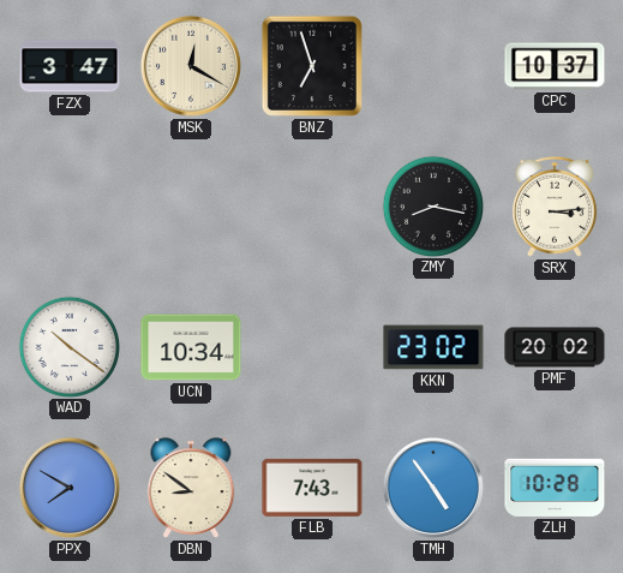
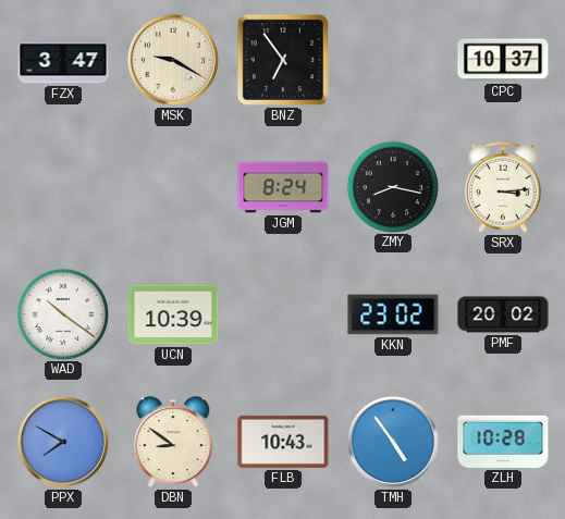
MSK: 12:20 -> 9:20
BNZ: 6:57 -> 6:54
JGM: none -> 8:24
UCN: 10:34 -> 10:39
FLB: 7:43 -> 10:43
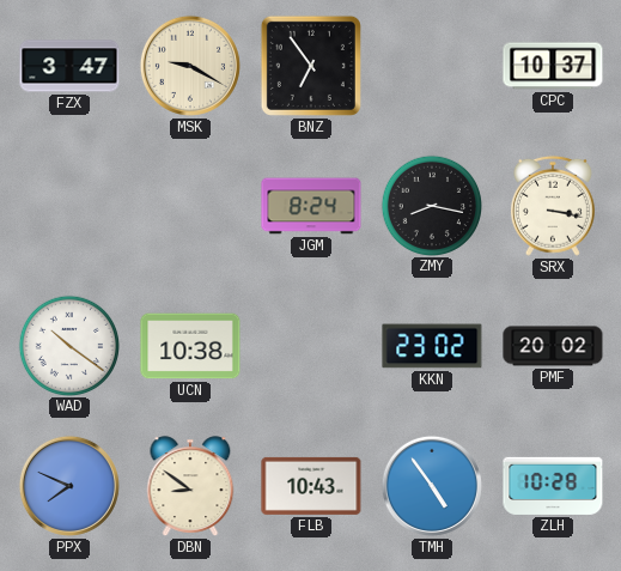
SRX: 3:14 -> 3:17
UCN: 10:39 -> 10:38
PPX: 7:50 -> 7:49
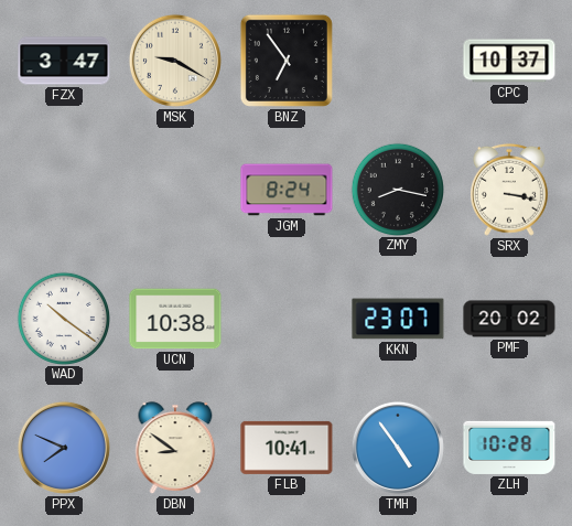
KKN: 23:02 -> 23:07
FLB: 10:43 -> 10:41
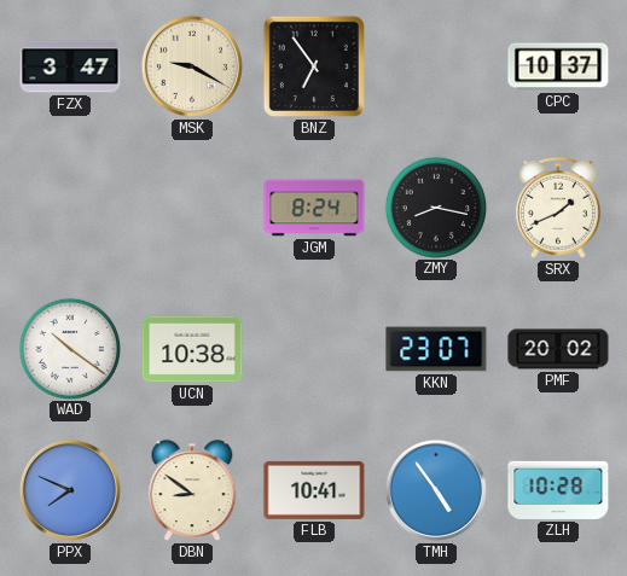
SRX: 3:17 -> 1:41
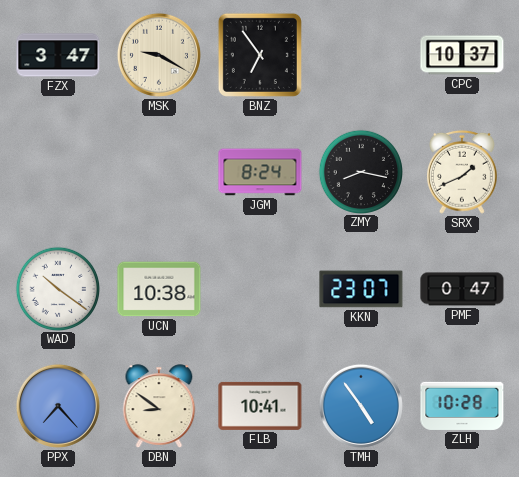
PMF: 20:02 -> 0:47
PPX: 7:49 -> 7:23
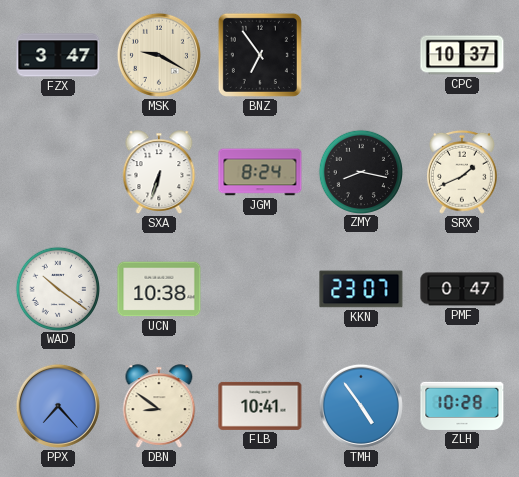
SXA: none -> 6:33
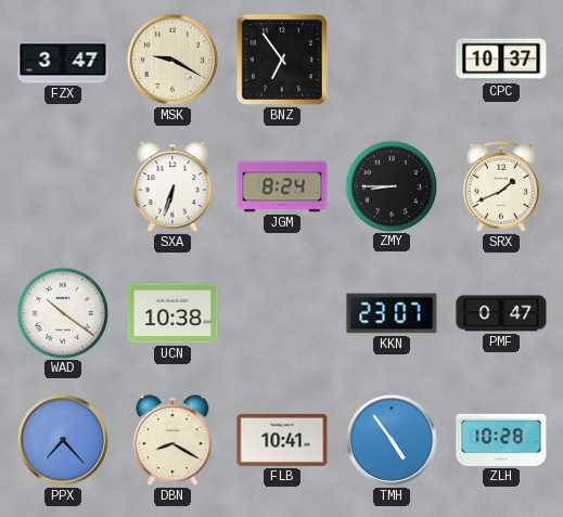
ZMY: 8:17 -> 8:45
DBN: 8:51 -> 8:20
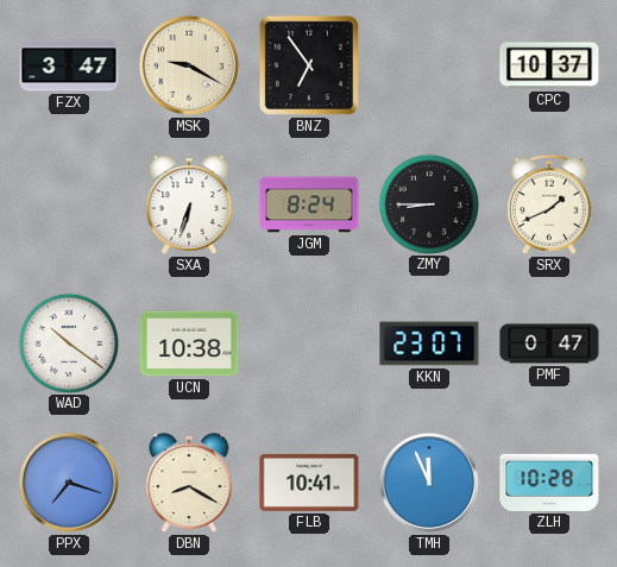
PPX: 7:23 -> 7:18
TMH: 4:54 -> 11:56
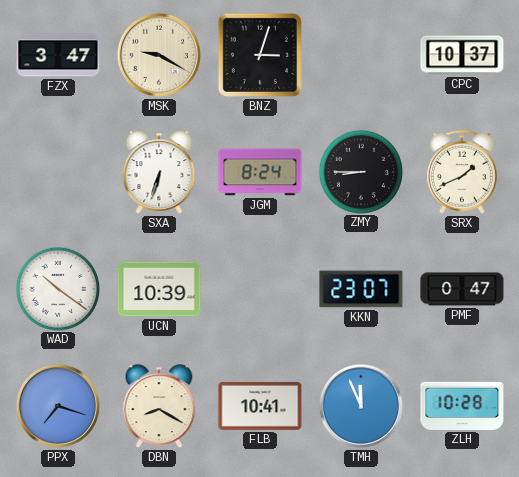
BNZ: 6:54 -> 3:03
UCN: 10:38 -> 10:39
